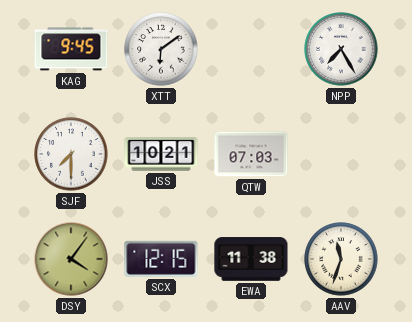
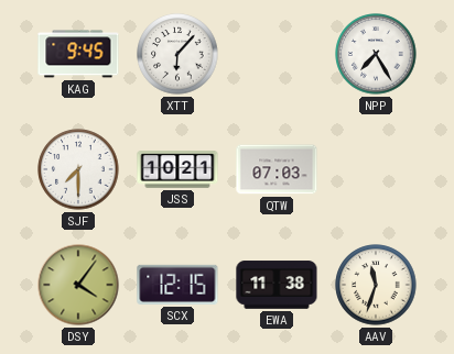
XTT: 6:09 -> 6:07
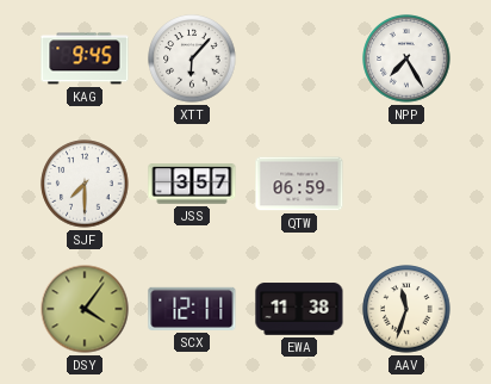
JSS: 10:21 -> 3:57
QTW: 07:03 -> 06:59
SCX: 12:15 -> 12:11
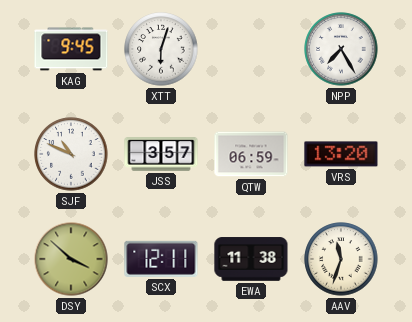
XTT: 6:07 -> 6:03
SJF: 7:30 -> 10:49
VRS: none -> 13:20
DSY: 4:06 -> 3:52
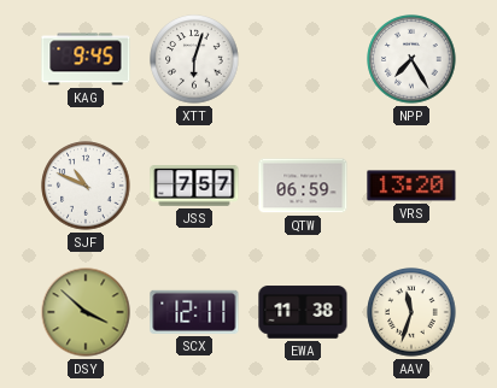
JSS: 3:57 -> 7:57
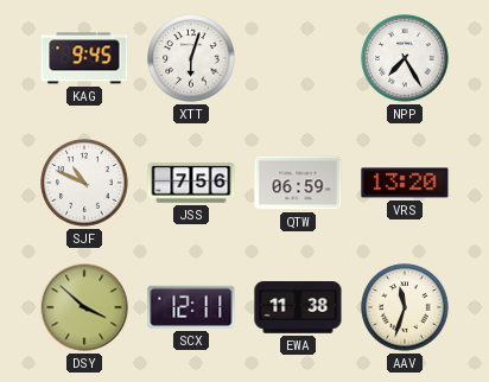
JSS: 7:57 -> 7:56
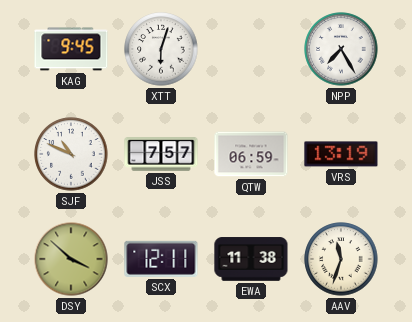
JSS: 7:56 -> 7:57
VRS: 13:20 -> 13:19
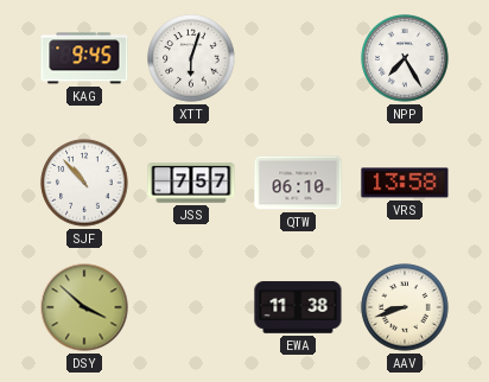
SJF: 10:49 -> 10:53
QTW: 06:59 -> 06:10
VRS: 13:19 -> 13:58
SCX: 12:11 -> none
AAV: 11:33 -> 8:42
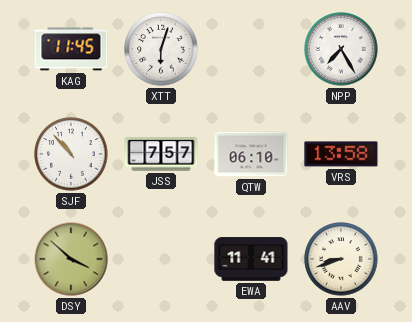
KAG: 9:45 -> 11:45
EWA: 11:38 -> 11:41
